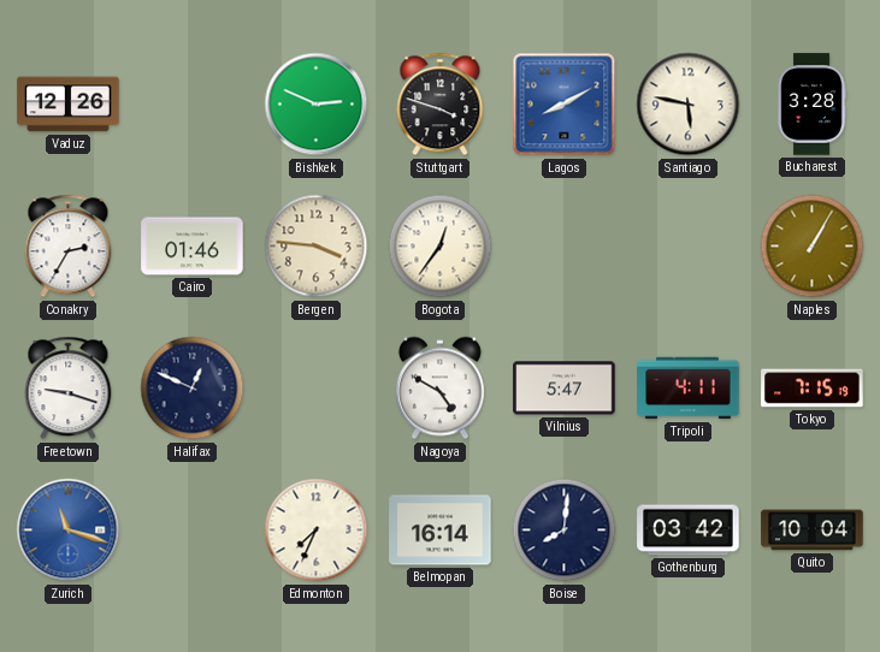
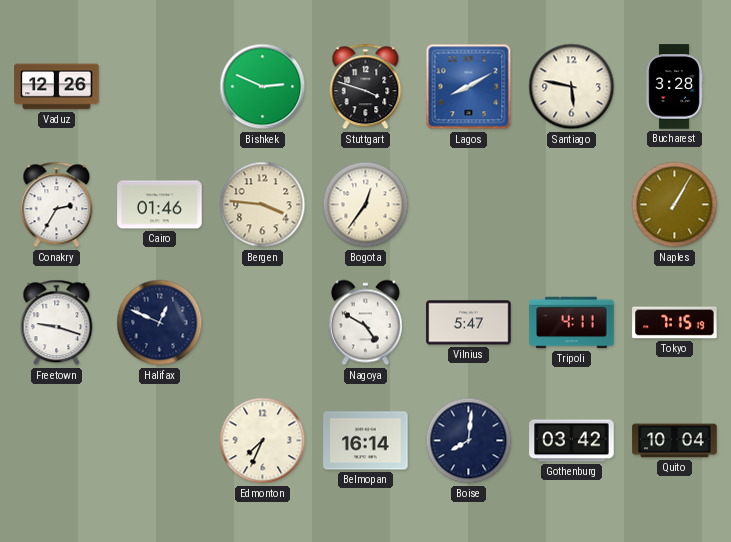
Zurich: 11:18 -> none
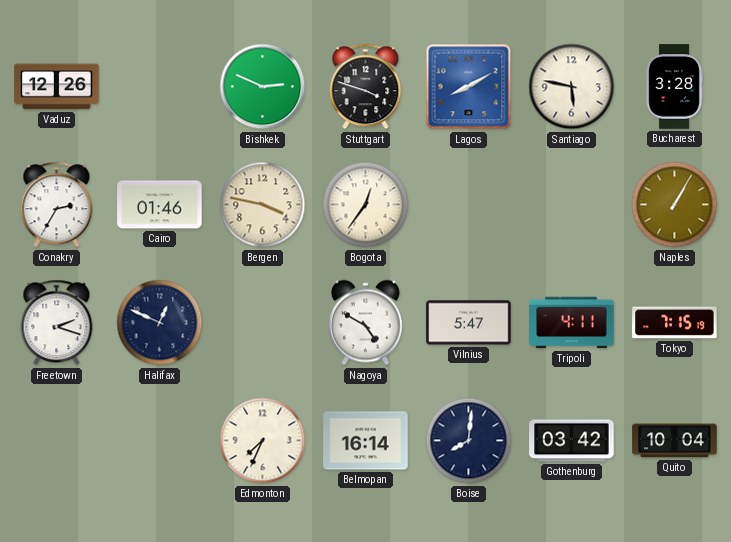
Bergen: 3:46 -> 3:47
Freetown: 9:18 -> 2:18
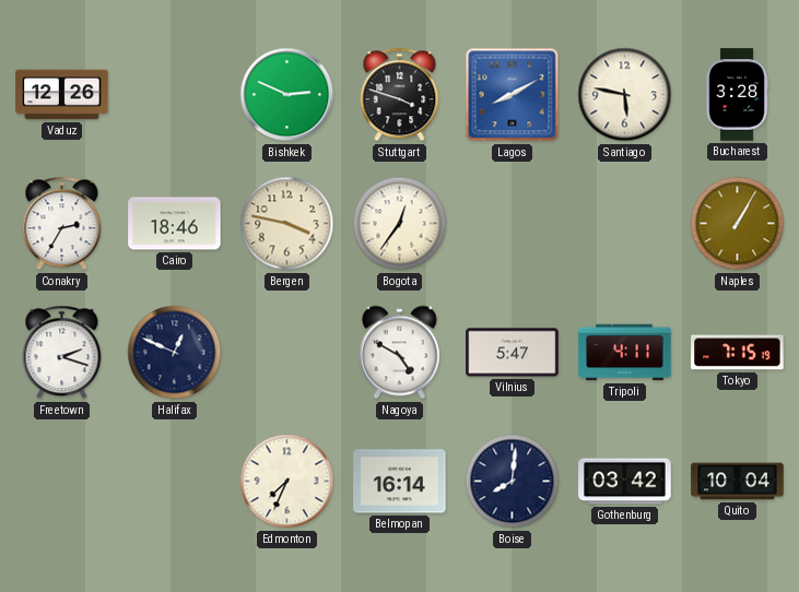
Cairo: 01:46 -> 18:46
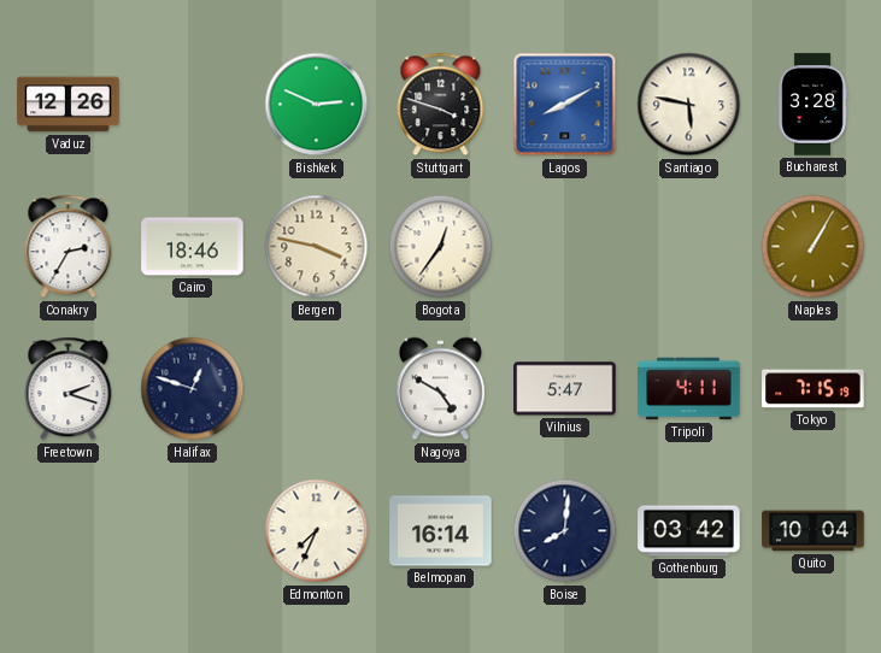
Halifax: 12:49 -> 12:48
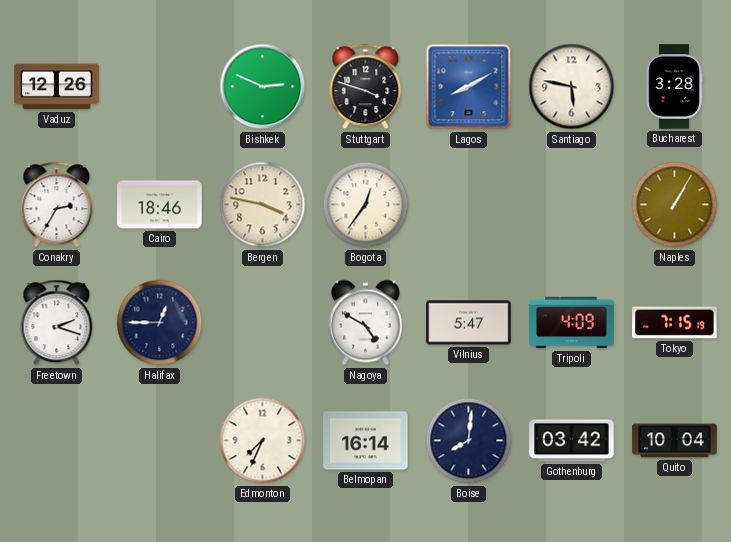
Halifax: 12:48 -> 12:45
Tripoli: 4:11 -> 4:09
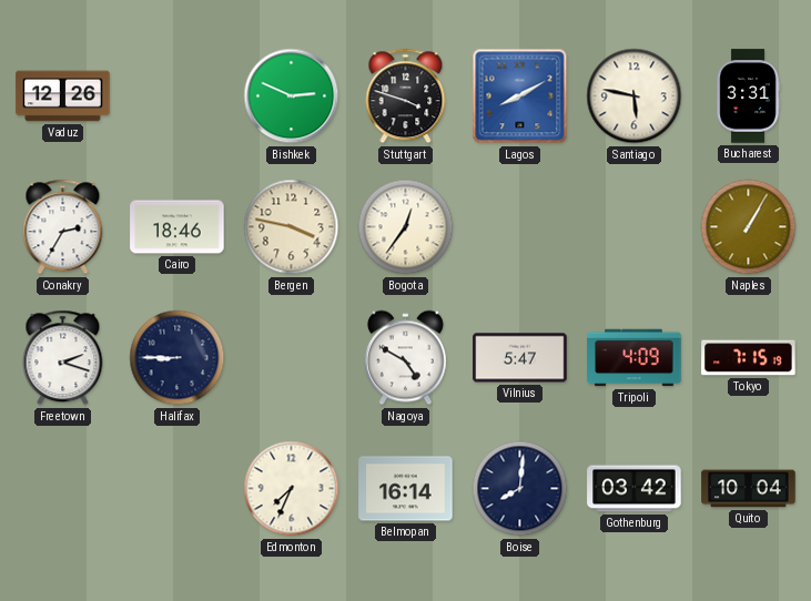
Bucharest: 3:28 -> 3:31
Halifax: 12:45 -> 8:45
